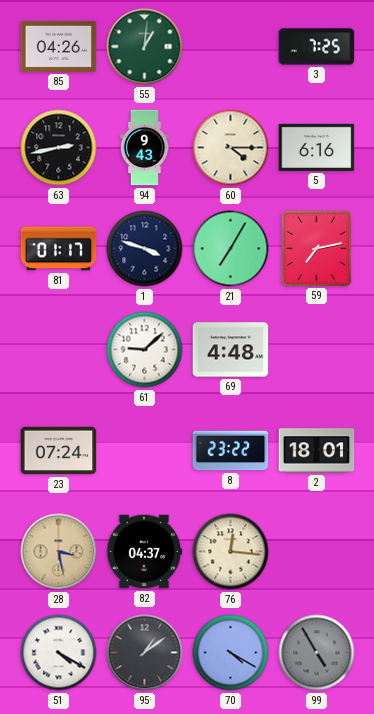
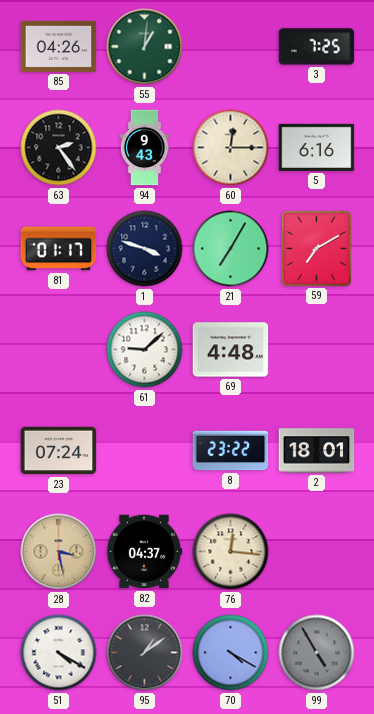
63: 2:43 -> 2:24
60: 4:15 -> 12:15
59: 7:13 -> 7:10
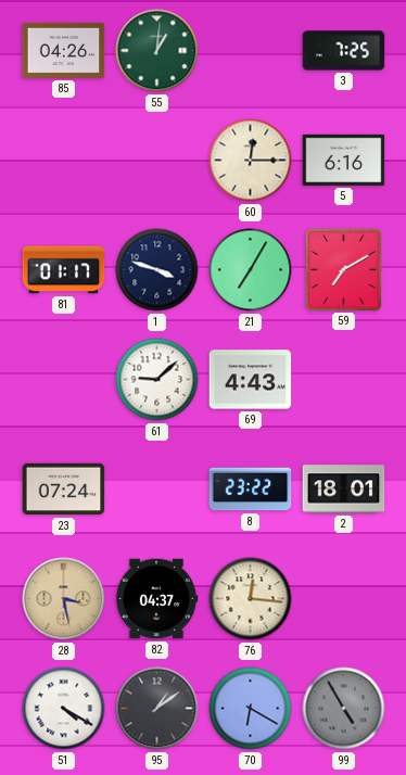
63: 2:24 -> none
94: 9:43 -> none
69: 4:48 -> 4:43
70: 4:20 -> 6:20
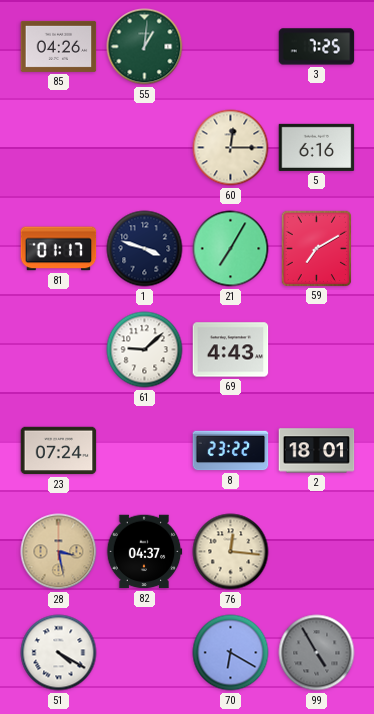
95: 1:09 -> none
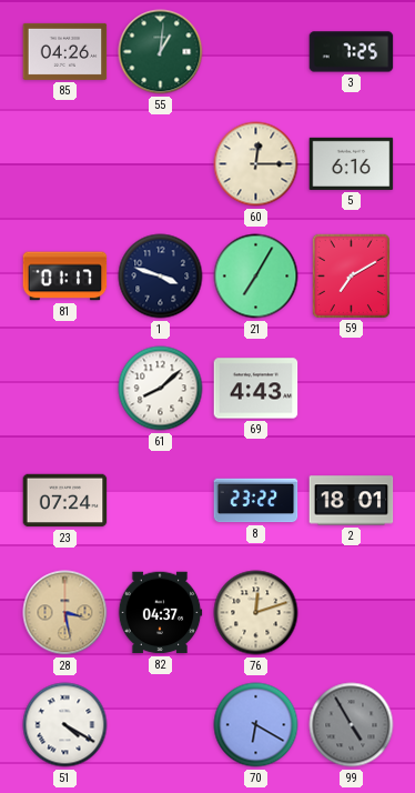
61: 9:08 -> 8:08
76: 12:16 -> 12:12
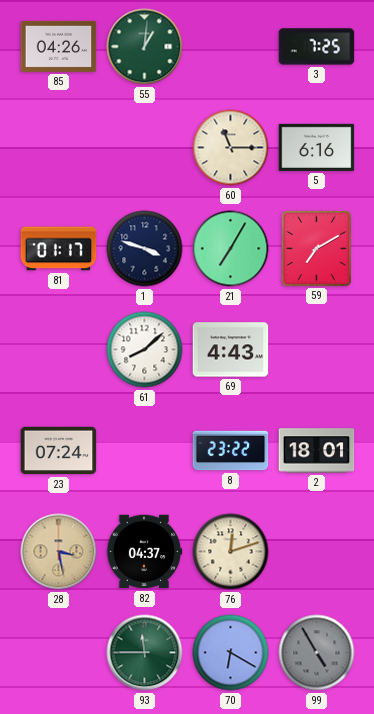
60: 12:15 -> 11:15
51: 4:20 -> none
93: none -> 11:45
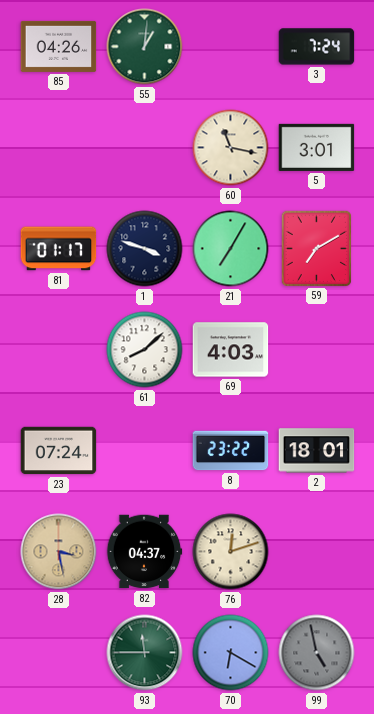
3: 7:25 -> 7:24
60: 11:15 -> 11:17
5: 6:16 -> 3:01
69: 4:43 -> 4:03
99: 4:55 -> 4:58
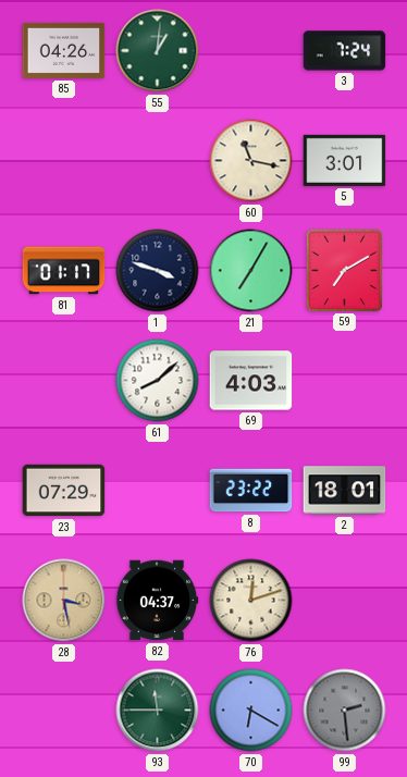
23: 07:24 -> 07:29
99: 4:58 -> 2:29
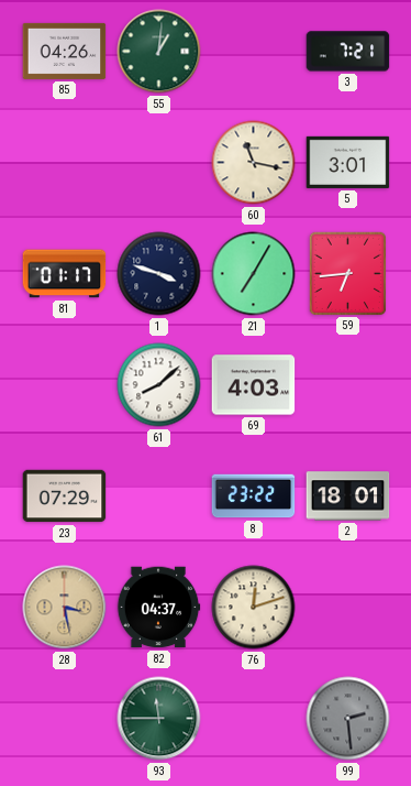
3: 7:24 -> 7:21
59: 7:10 -> 6:44
70: 6:20 -> none
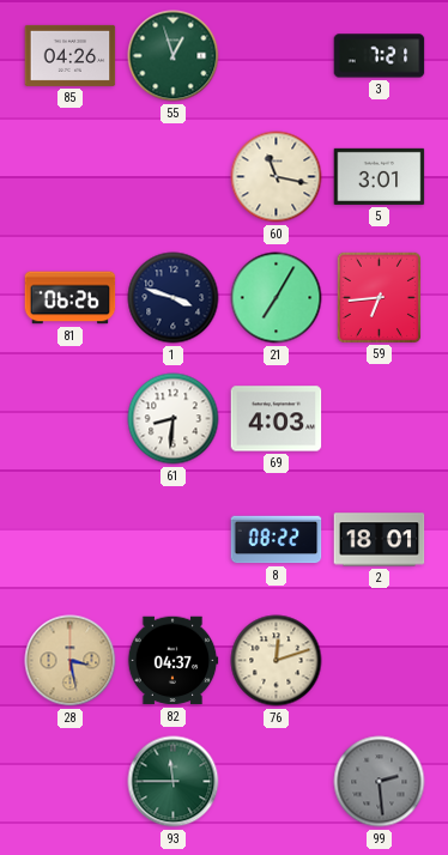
55: 1:01 -> 12:57
81: 01:17 -> 06:26
61: 8:08 -> 8:31
23: 07:29 -> none
8: 23:22 -> 08:22
